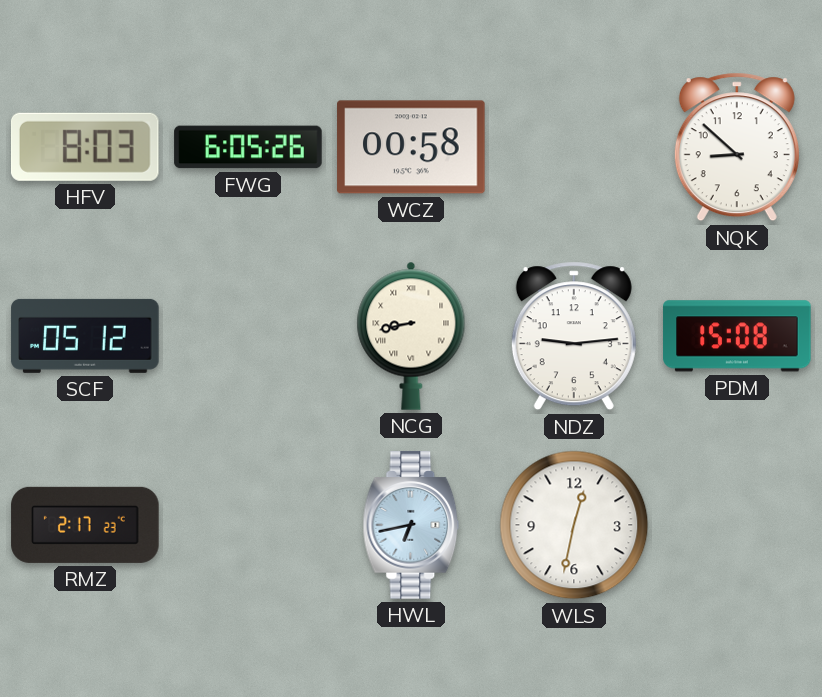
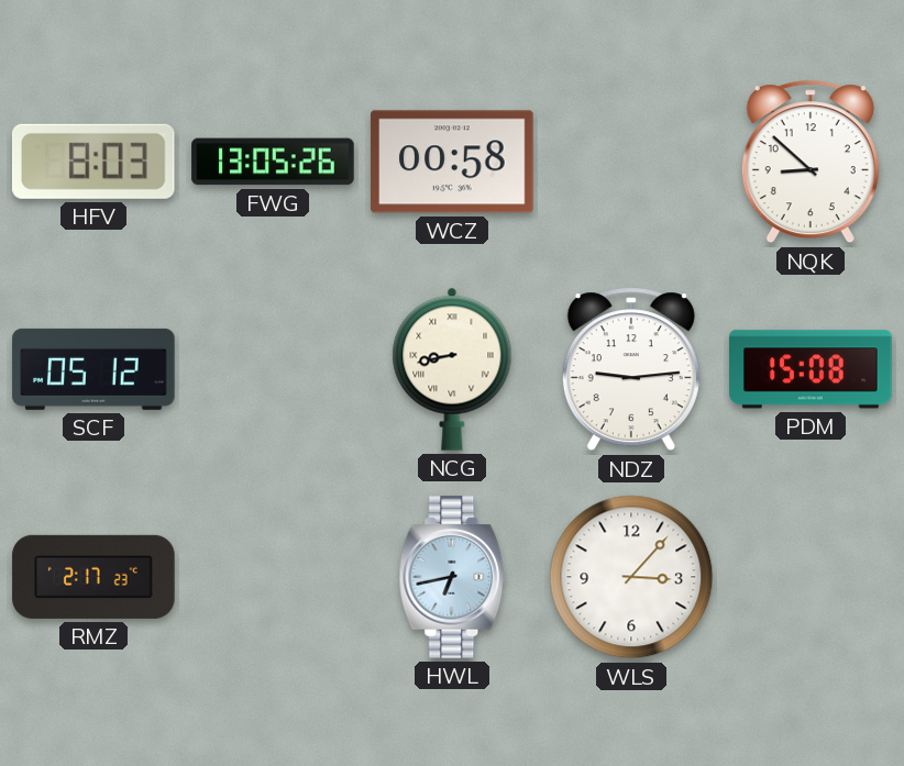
FWG: 6:05 -> 13:05
WLS: 12:32 -> 3:07
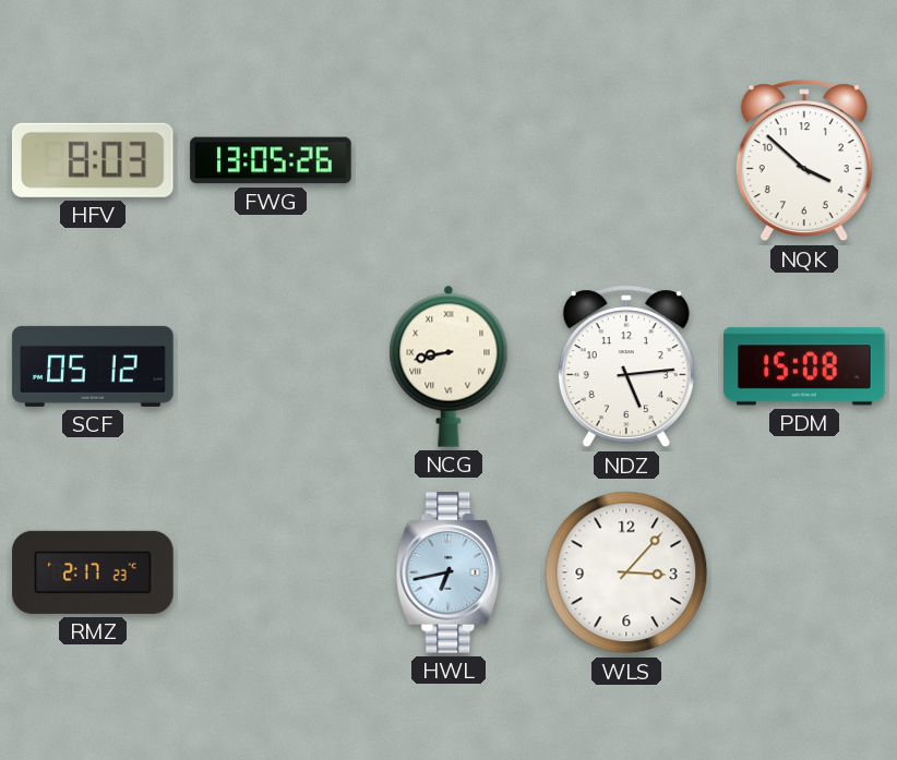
WCZ: 00:58 -> none
NQK: 8:52 -> 3:52
NDZ: 9:14 -> 5:14
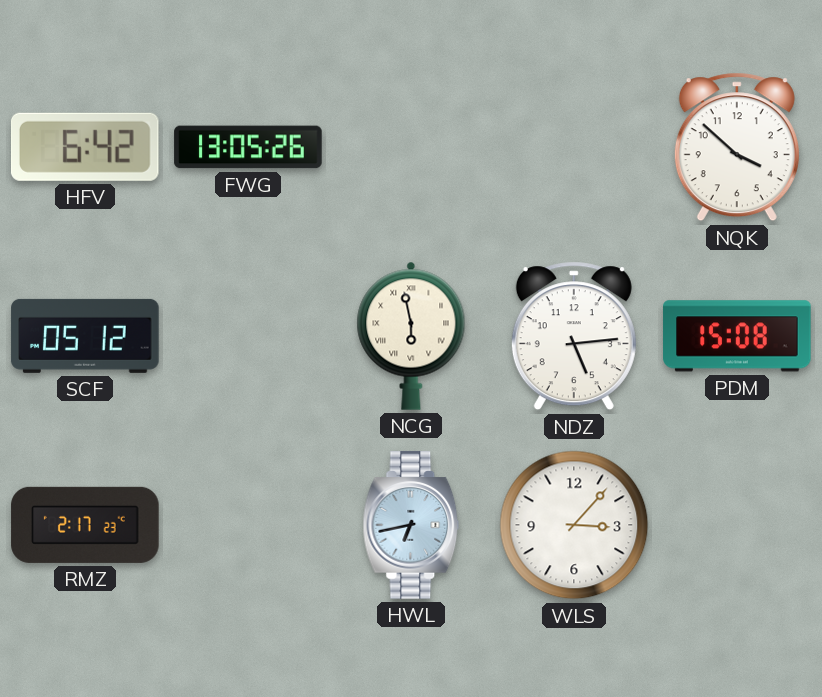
HFV: 8:03 -> 6:42
NCG: 8:43 -> 5:58
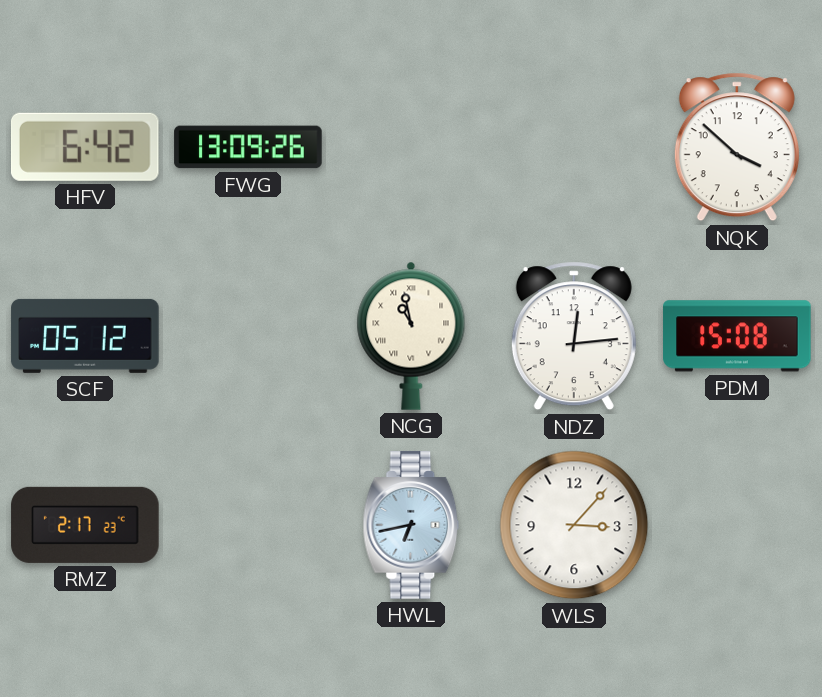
FWG: 13:05 -> 13:09
NCG: 5:58 -> 10:58
NDZ: 5:14 -> 12:14
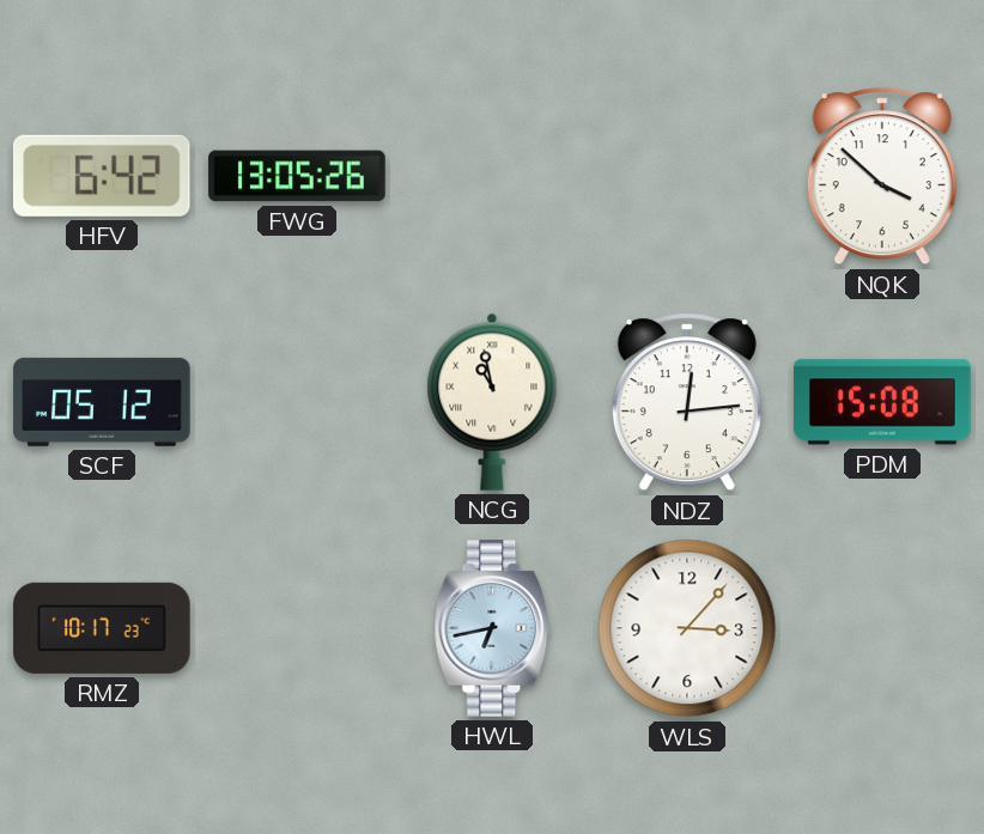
FWG: 13:09 -> 13:05
RMZ: 2:17 -> 10:17
